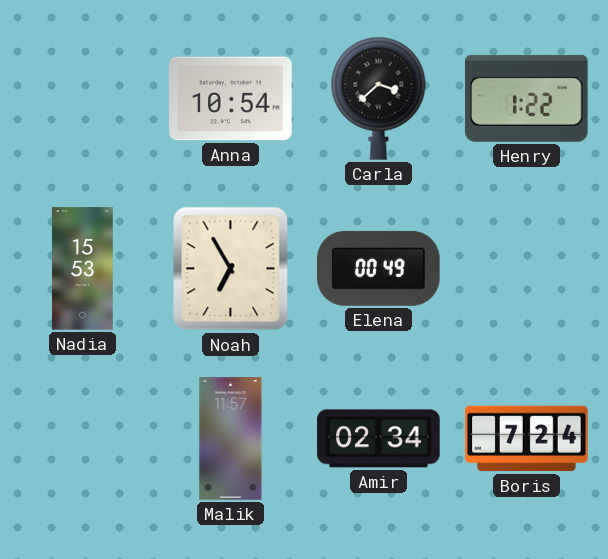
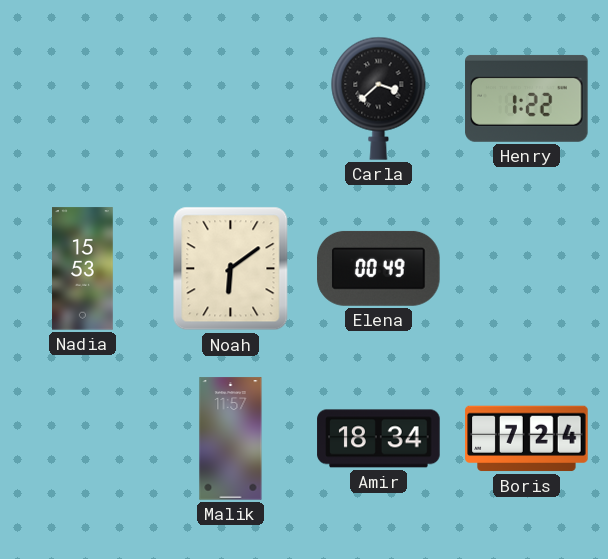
Anna: 10:54 -> none
Noah: 6:55 -> 6:09
Amir: 02:34 -> 18:34
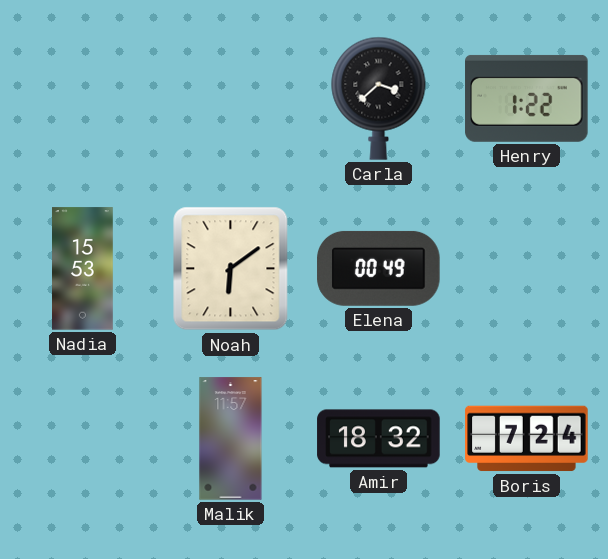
Amir: 18:34 -> 18:32
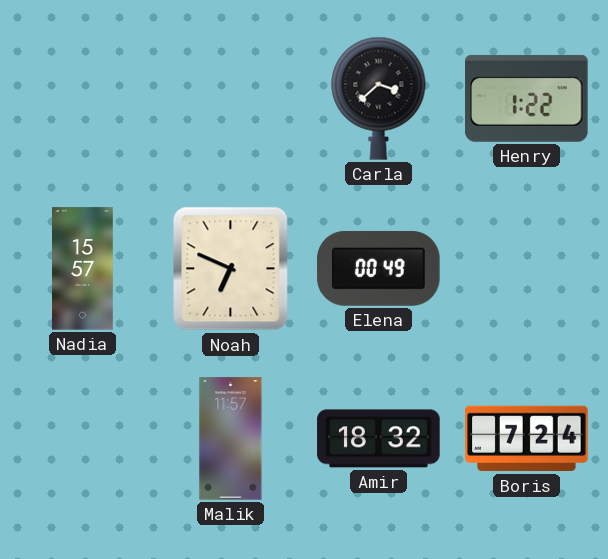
Nadia: 15:53 -> 15:57
Noah: 6:09 -> 6:49
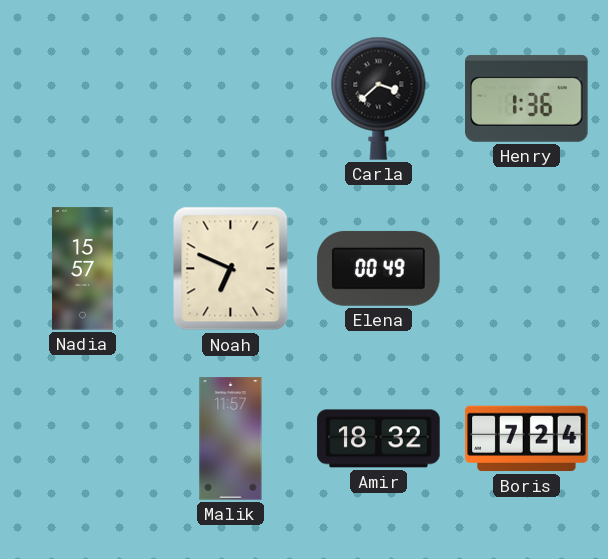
Henry: 1:22 -> 1:36
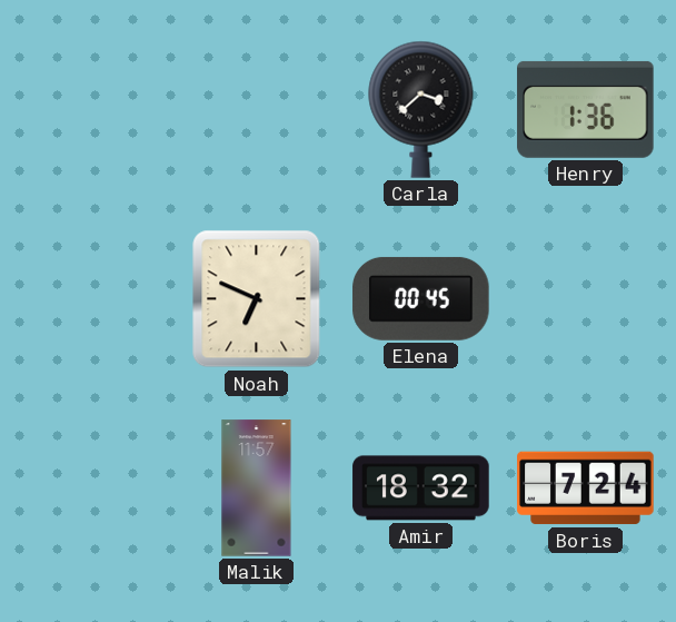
Nadia: 15:57 -> none
Elena: 00:49 -> 00:45
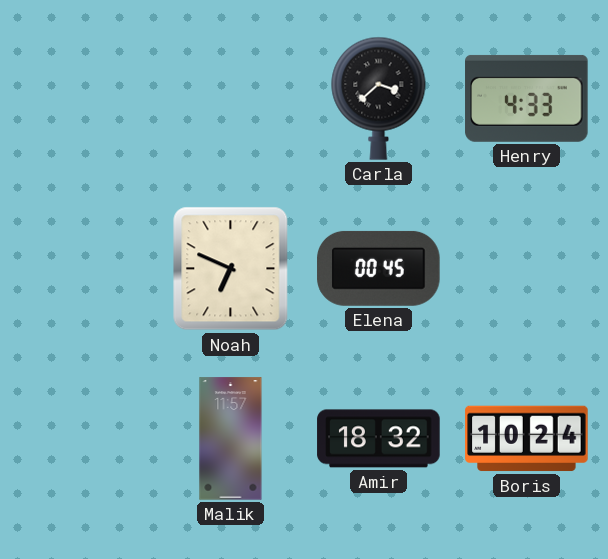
Henry: 1:36 -> 4:33
Boris: 7:24 -> 10:24
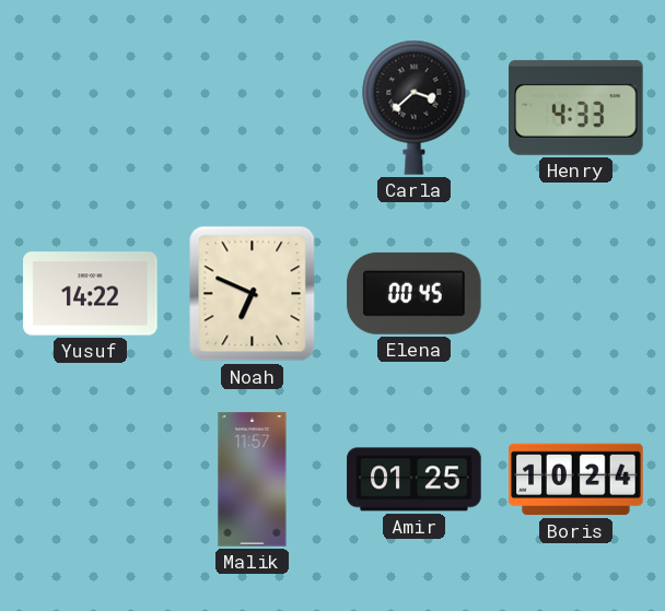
Yusuf: none -> 14:22
Amir: 18:32 -> 01:25
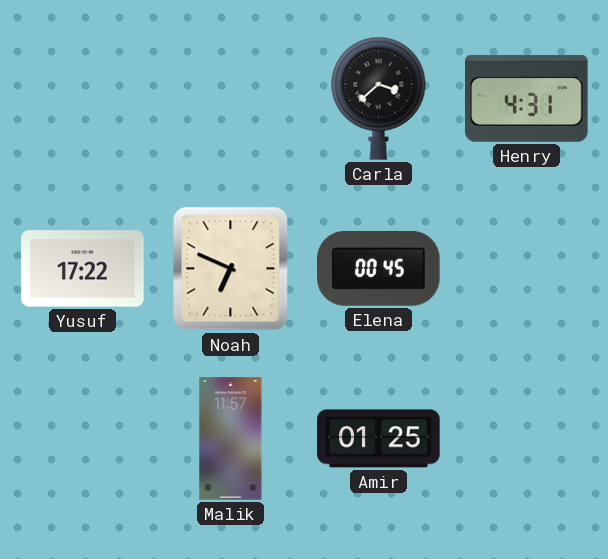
Henry: 4:33 -> 4:31
Yusuf: 14:22 -> 17:22
Boris: 10:24 -> none
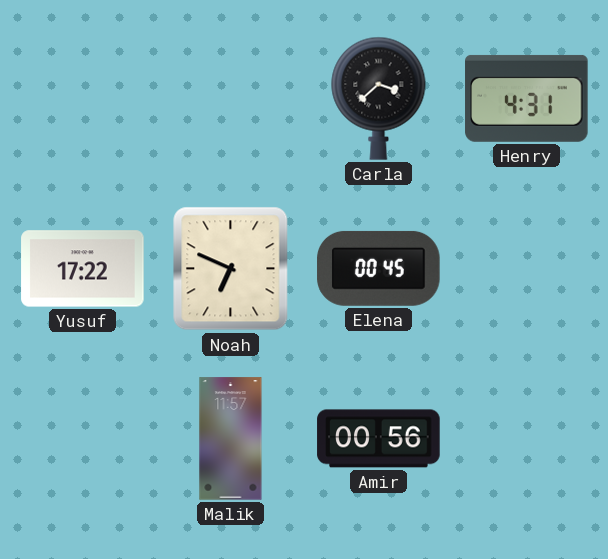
Amir: 01:25 -> 00:56
